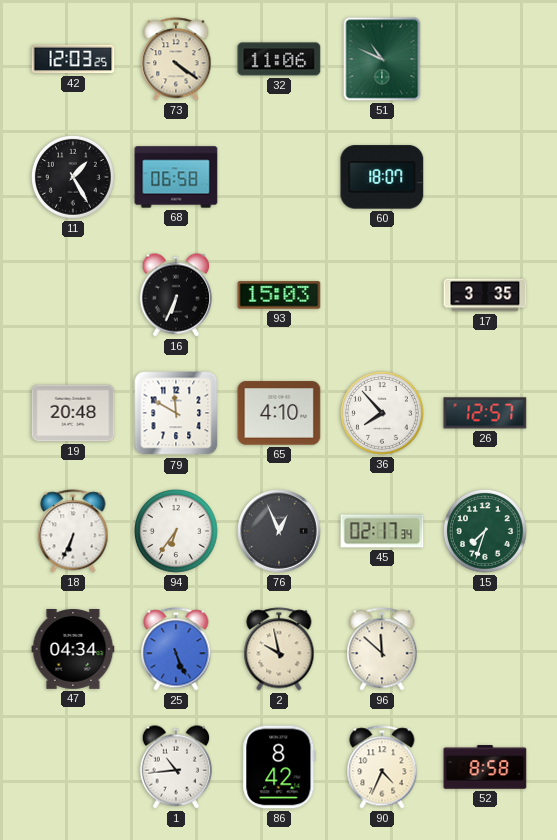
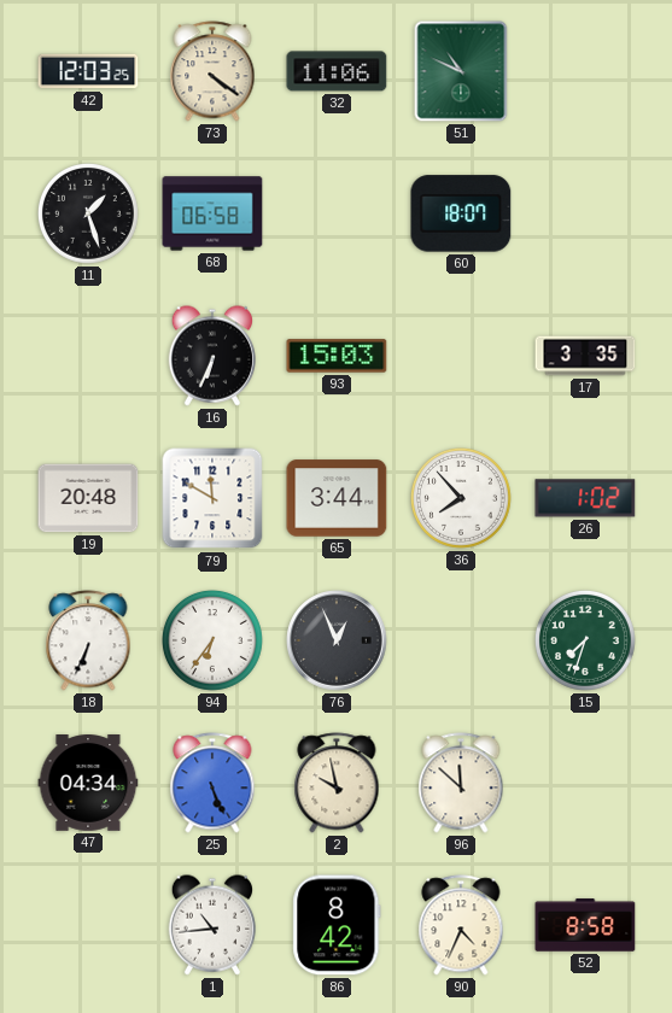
11: 1:25 -> 1:27
65: 4:10 -> 3:44
26: 12:57 -> 1:02
45: 02:17 -> none
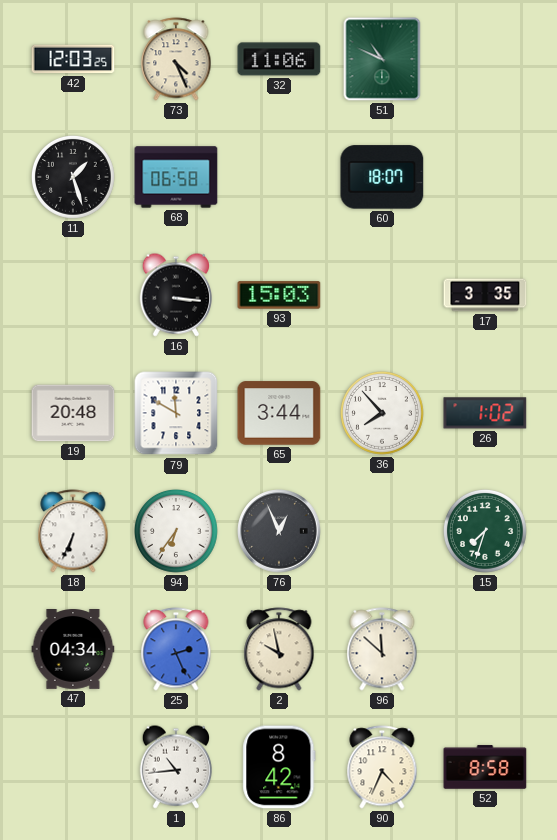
73: 4:21 -> 4:26
16: 6:34 -> 3:16
25: 5:26 -> 2:26
